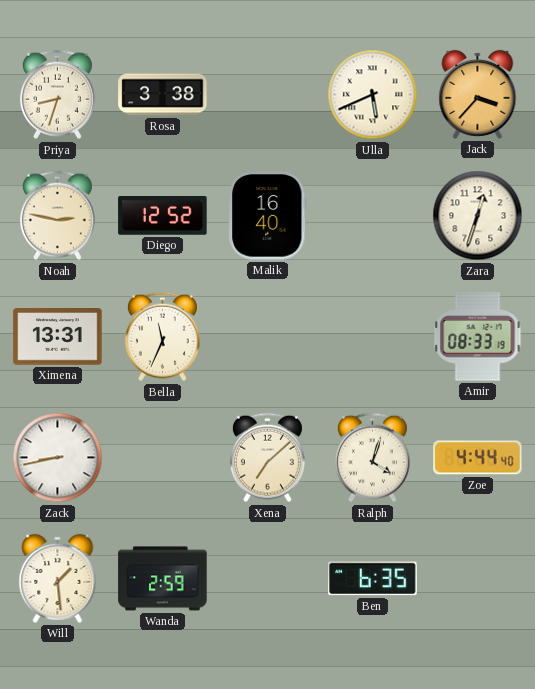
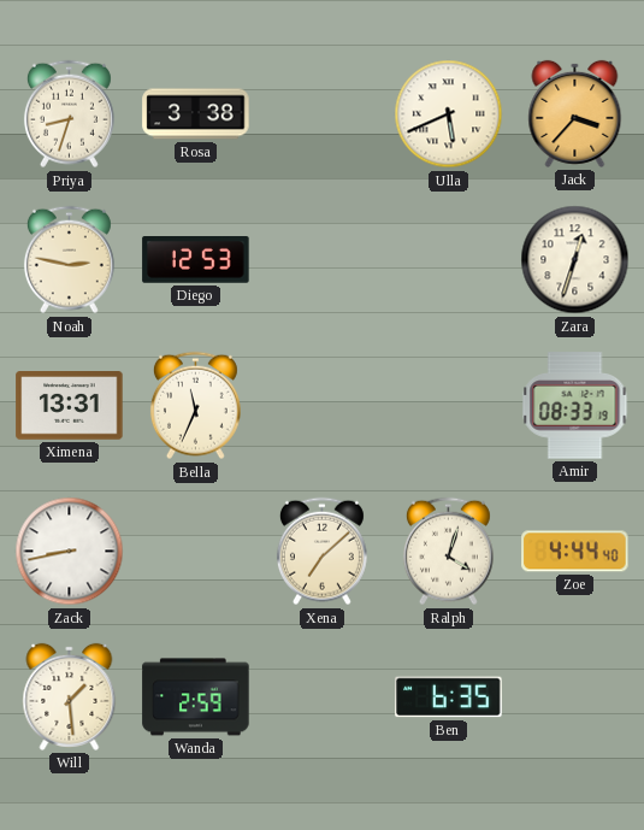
Diego: 12:52 -> 12:53
Malik: 16:40 -> none
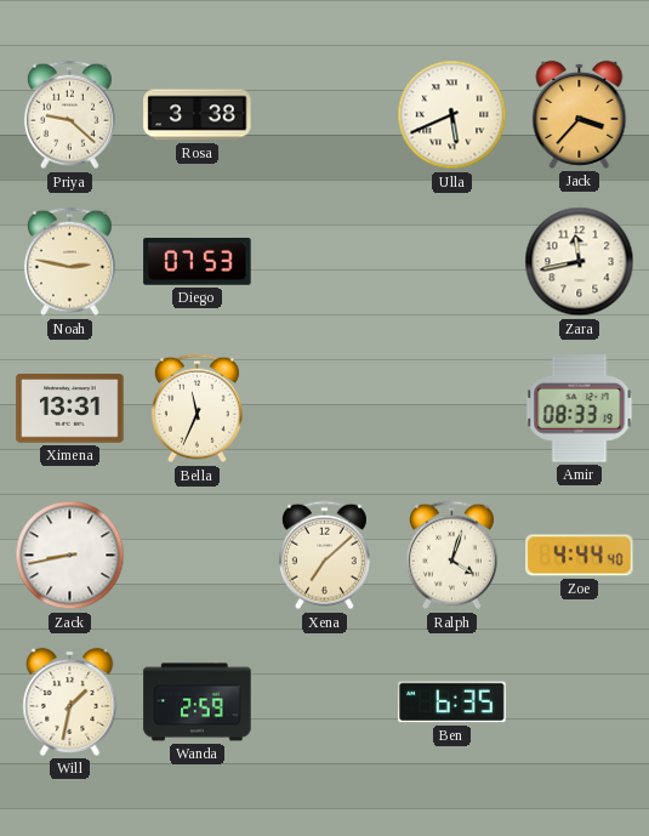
Priya: 8:33 -> 9:22
Diego: 12:53 -> 07:53
Zara: 12:33 -> 11:43
Will: 1:29 -> 1:32
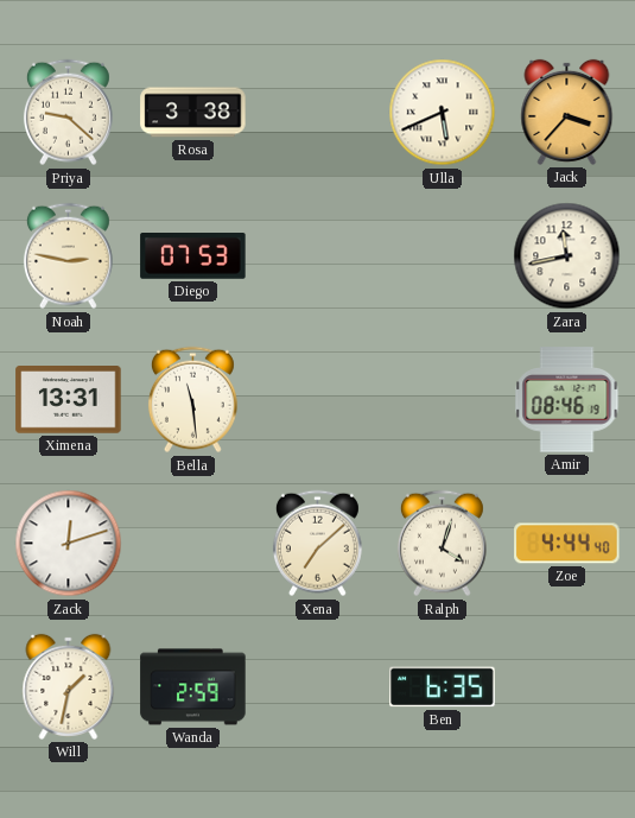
Bella: 11:34 -> 11:29
Amir: 08:33 -> 08:46
Zack: 8:43 -> 12:12
